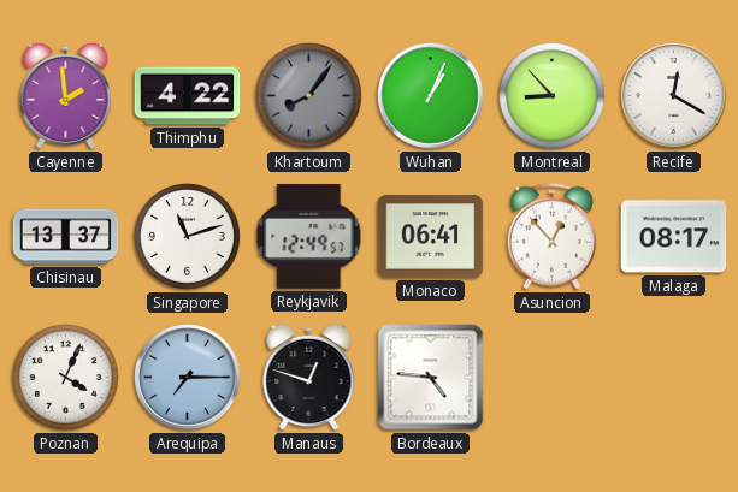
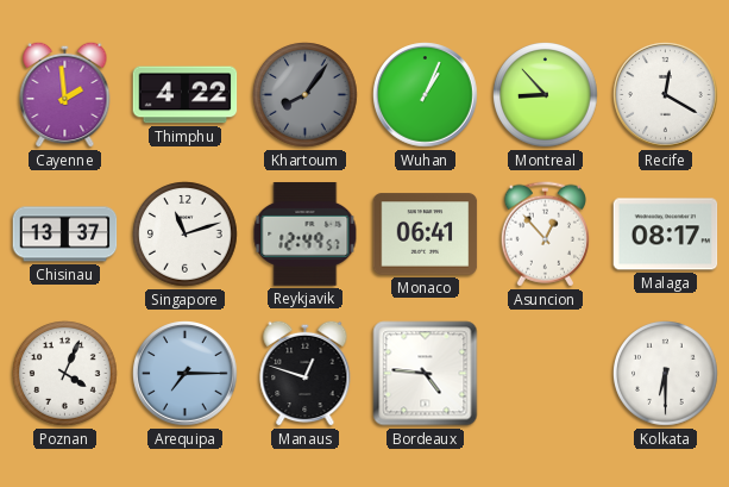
Kolkata: none -> 6:30
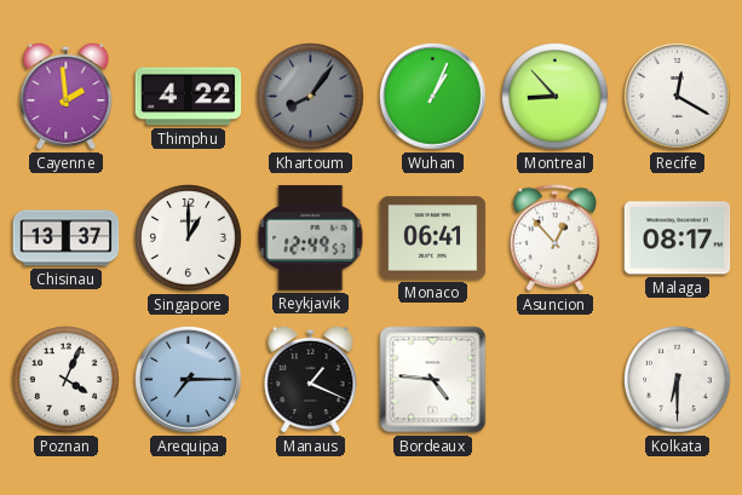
Singapore: 11:12 -> 1:00
Manaus: 12:48 -> 1:19
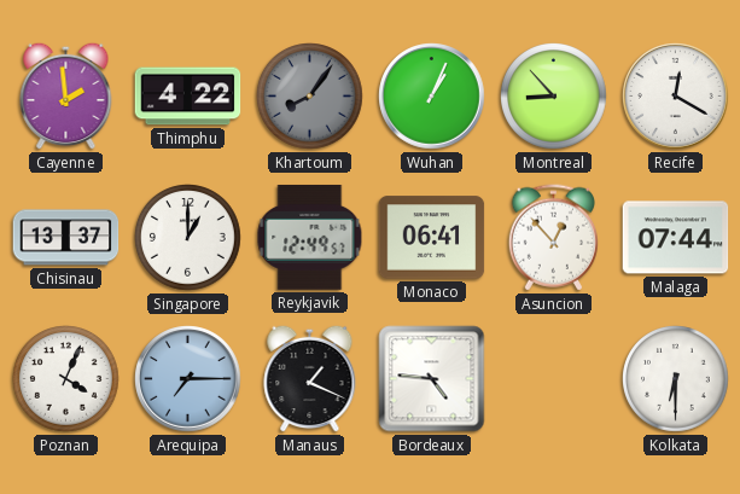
Malaga: 08:17 -> 07:44
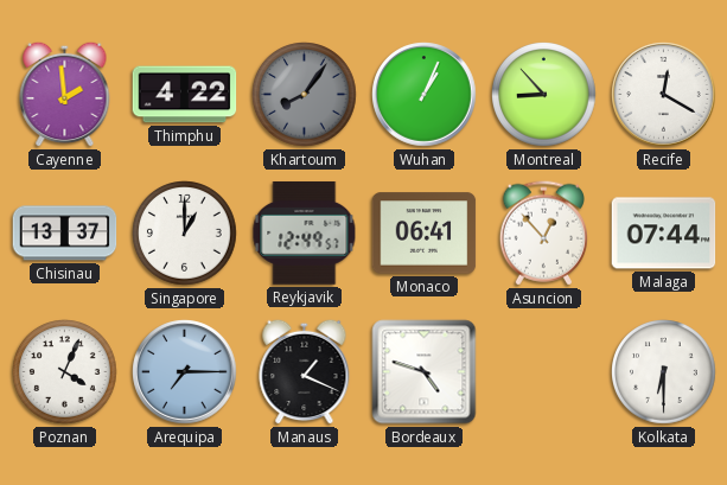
Bordeaux: 4:46 -> 4:48
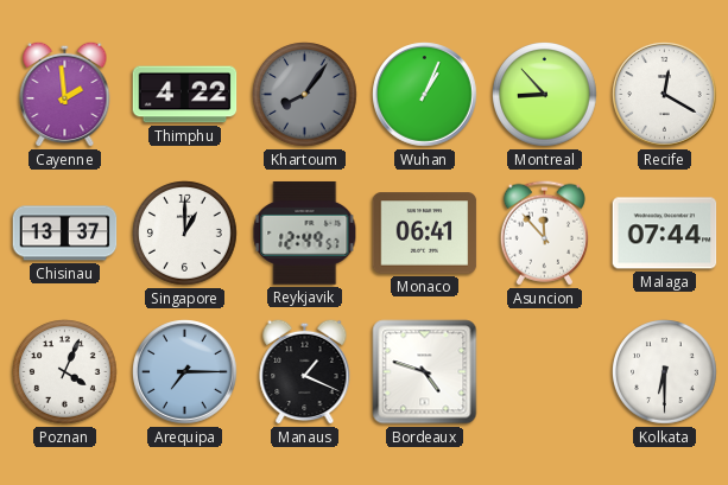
Asuncion: 12:53 -> 11:53
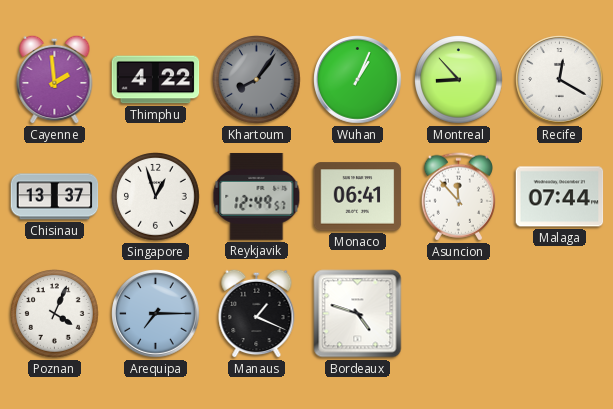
Singapore: 1:00 -> 12:57
Kolkata: 6:30 -> none
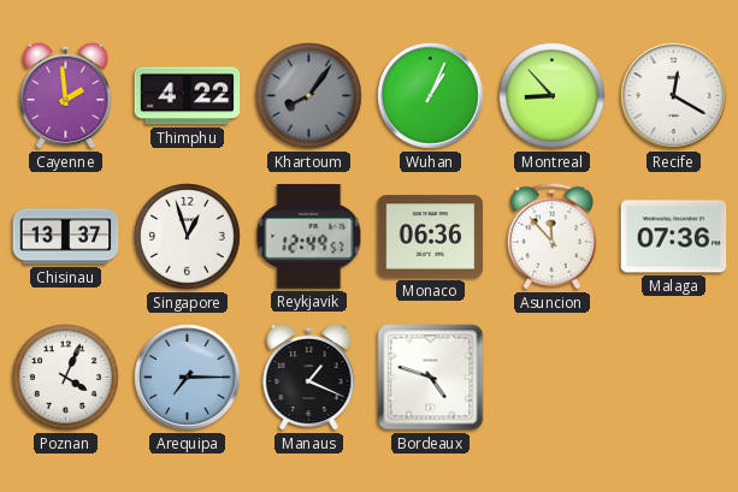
Monaco: 06:41 -> 06:36
Malaga: 07:44 -> 07:36
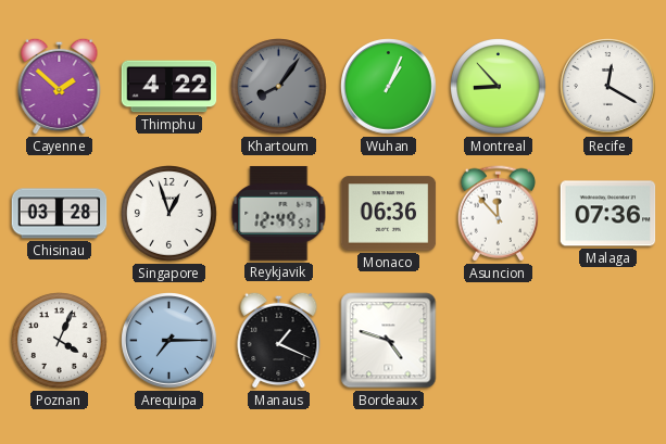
Cayenne: 1:59 -> 1:52
Chisinau: 13:37 -> 03:28
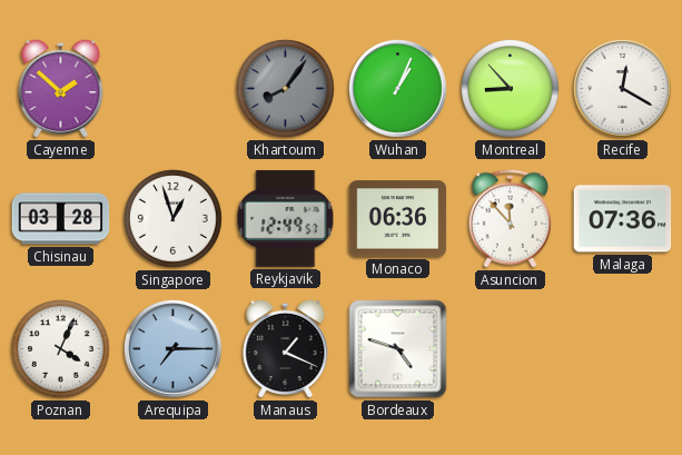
Thimphu: 4:22 -> none
